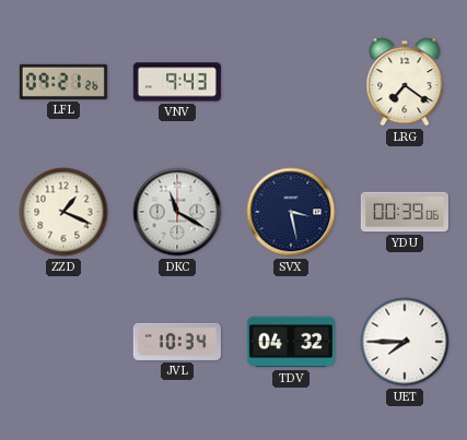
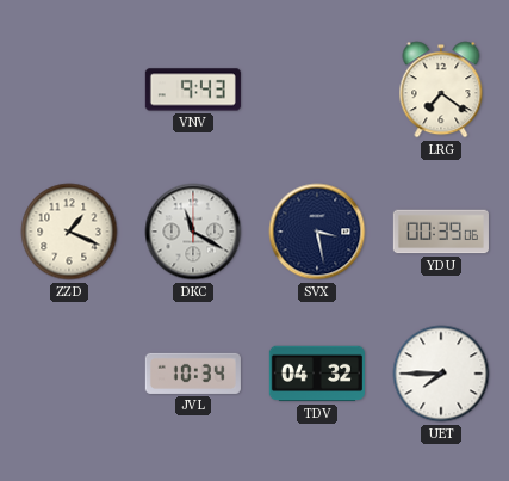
LFL: 09:21 -> none
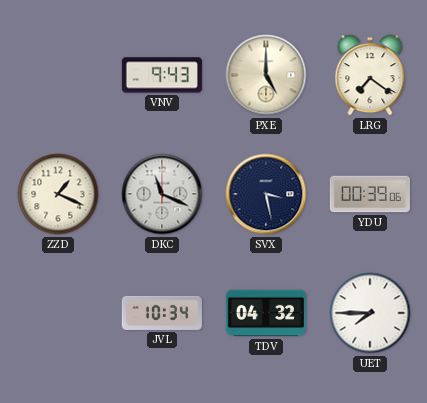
PXE: none -> 5:00
DKC: 11:20 -> 11:19
